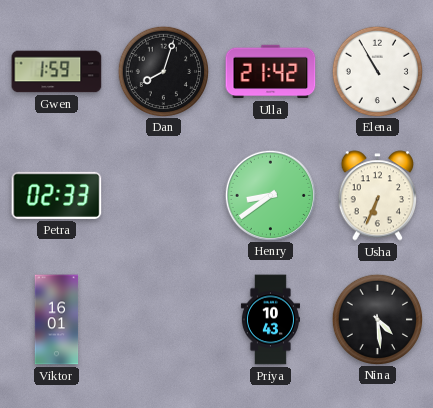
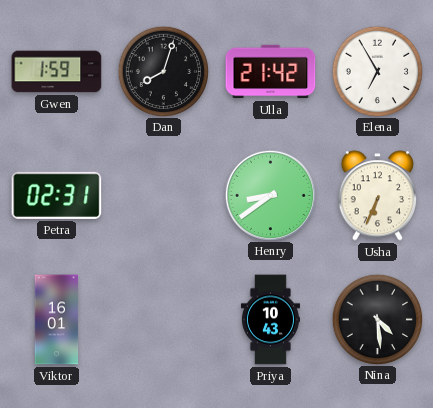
Elena: 10:55 -> 6:55
Petra: 02:33 -> 02:31
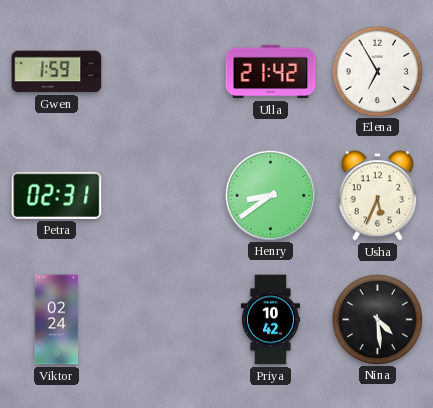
Dan: 8:03 -> none
Usha: 6:34 -> 5:34
Viktor: 16:01 -> 02:24
Priya: 10:43 -> 10:42
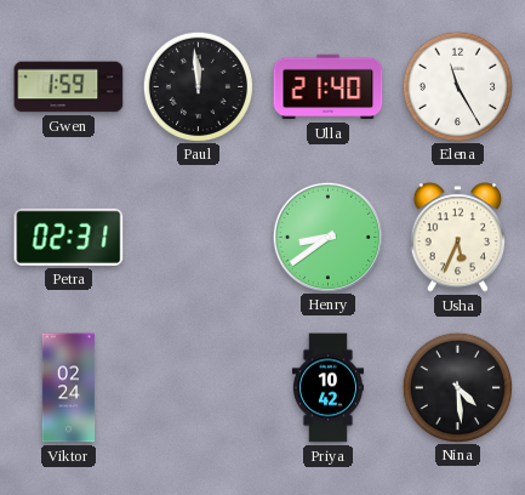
Paul: none -> 11:59
Ulla: 21:42 -> 21:40
Elena: 6:55 -> 11:25
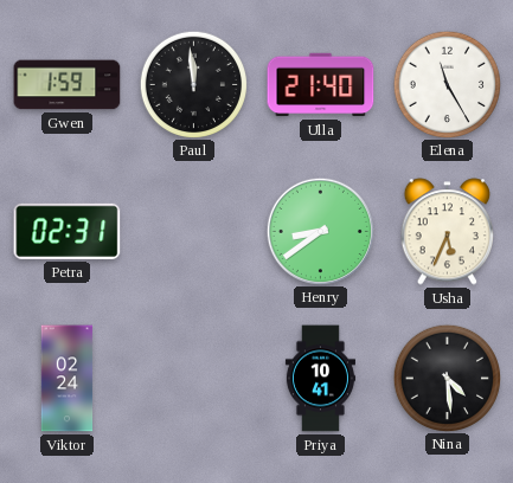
Priya: 10:42 -> 10:41
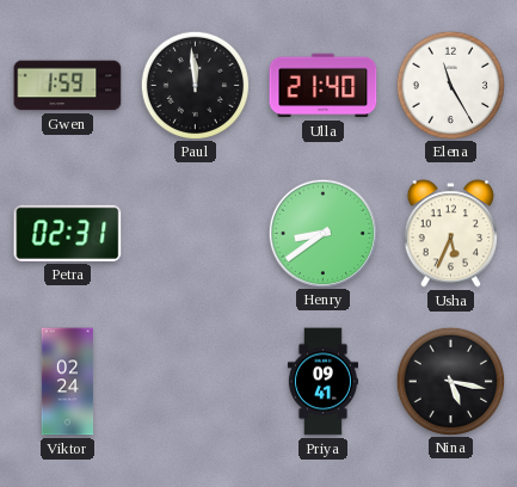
Priya: 10:41 -> 09:41
Nina: 4:29 -> 5:17
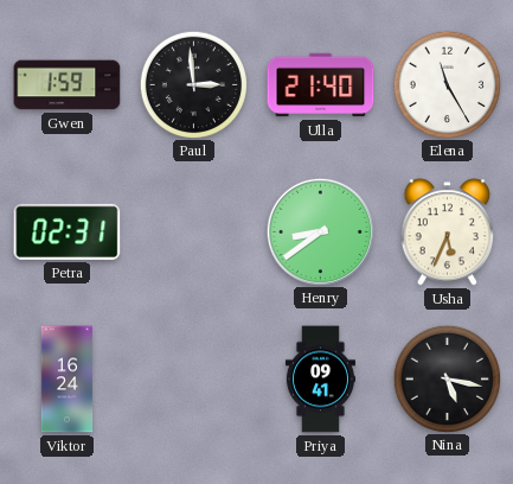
Paul: 11:59 -> 2:59
Viktor: 02:24 -> 16:24
